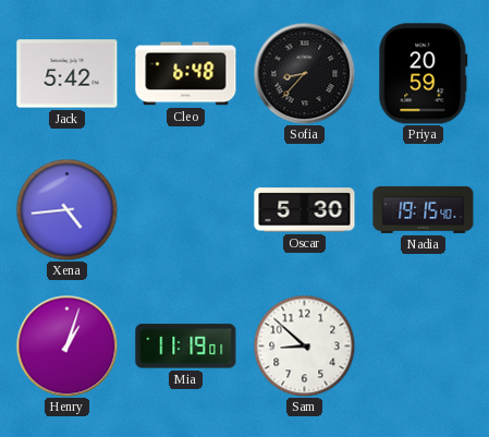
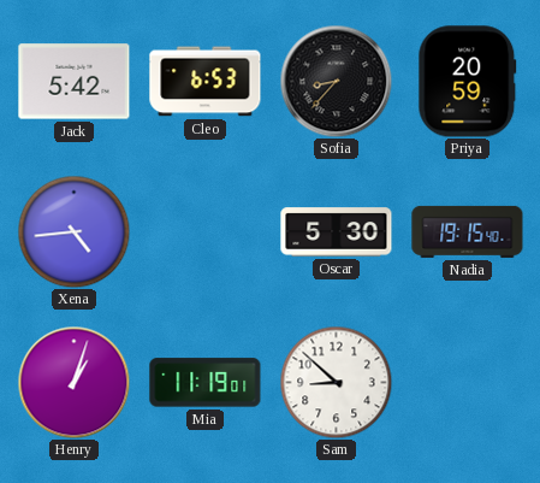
Cleo: 6:48 -> 6:53
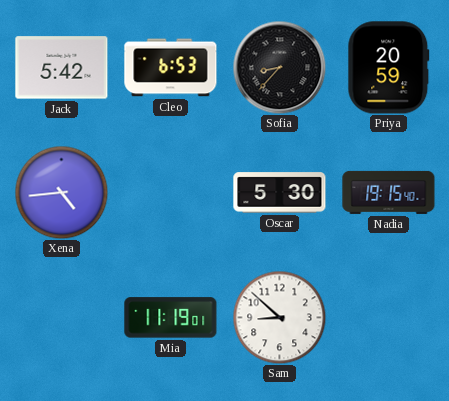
Henry: 1:03 -> none
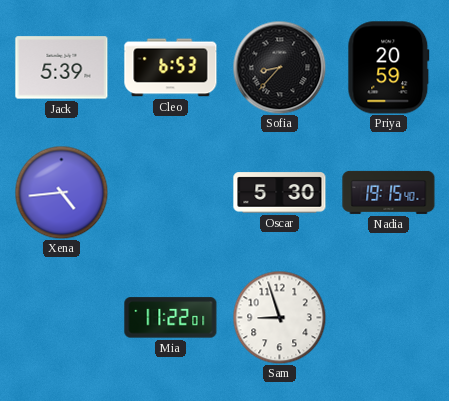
Jack: 5:42 -> 5:39
Mia: 11:19 -> 11:22
Sam: 8:52 -> 8:57
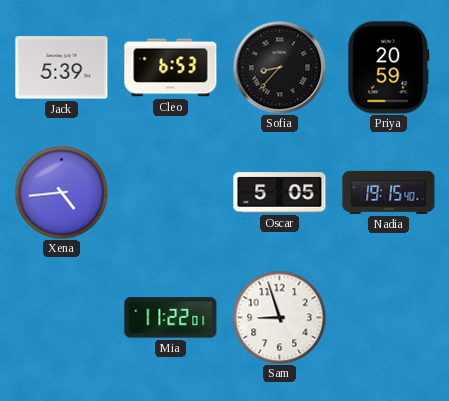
Oscar: 5:30 -> 5:05
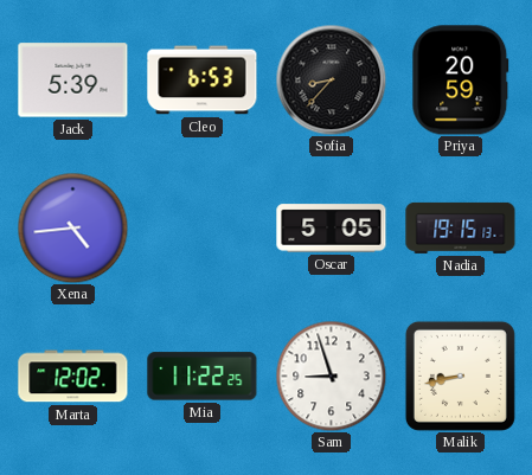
Nadia: 19:15:40 -> 19:15:13
Marta: none -> 12:02
Mia: 11:22:01 -> 11:22:25
Malik: none -> 8:43
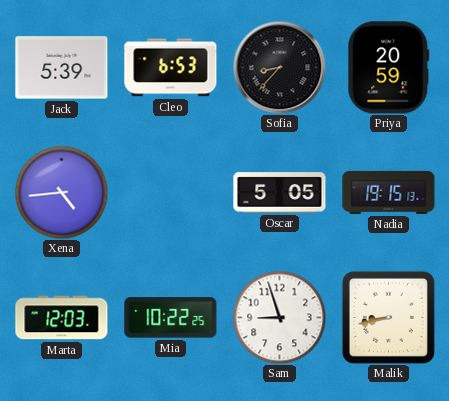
Marta: 12:02 -> 12:03
Mia: 11:22 -> 10:22
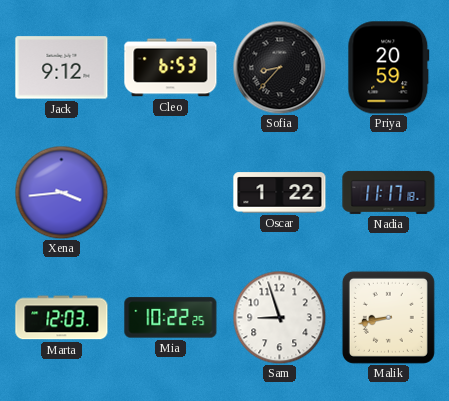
Jack: 5:39 -> 9:12
Xena: 4:44 -> 3:44
Oscar: 5:05 -> 1:22
Nadia: 19:15 -> 11:17
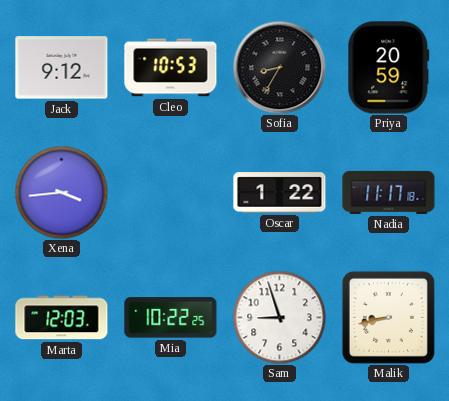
Cleo: 6:53 -> 10:53
Sofia: 8:37 -> 8:35
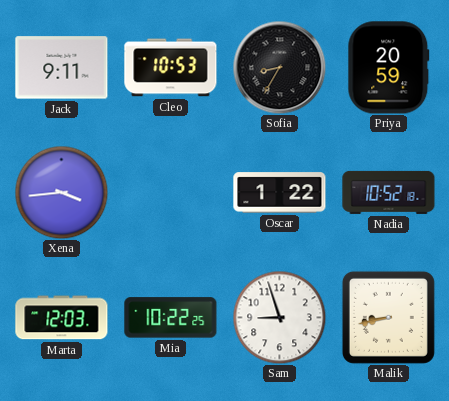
Jack: 9:12 -> 9:11
Nadia: 11:17 -> 10:52
